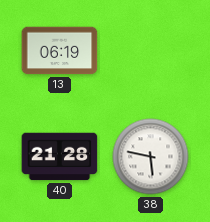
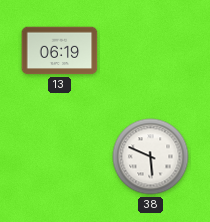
40: 21:28 -> none
38: 5:47 -> 5:49
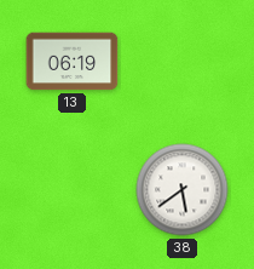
38: 5:49 -> 5:39
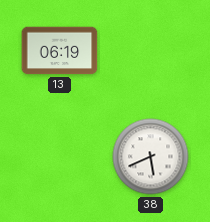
38: 5:39 -> 5:41
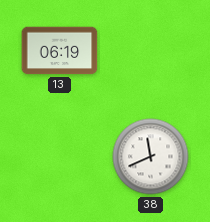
38: 5:41 -> 11:41
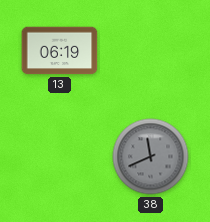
38 dial: white -> grey
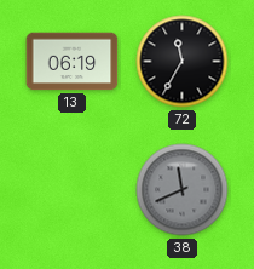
72: none -> 11:35
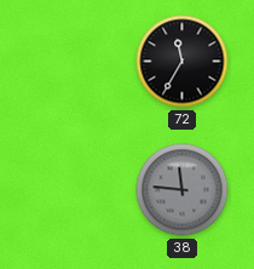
13: 06:19 -> none
38: 11:41 -> 11:46
